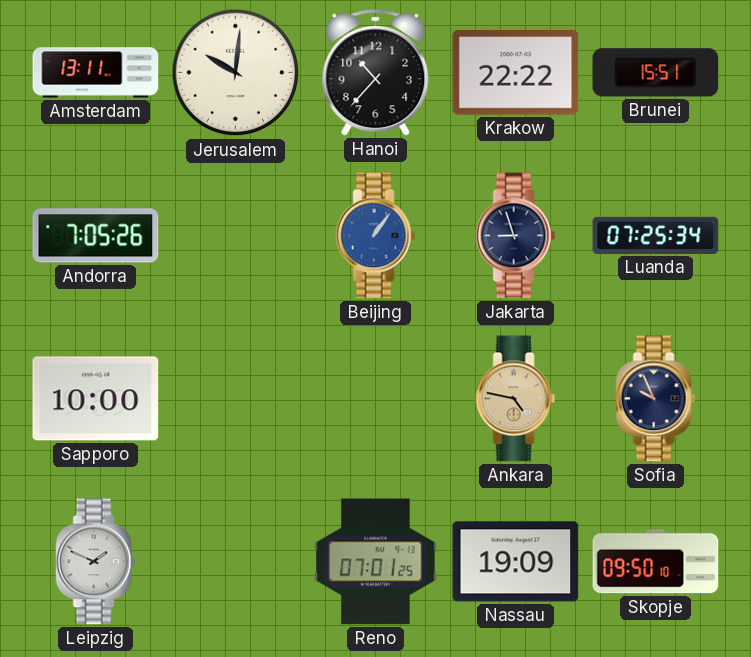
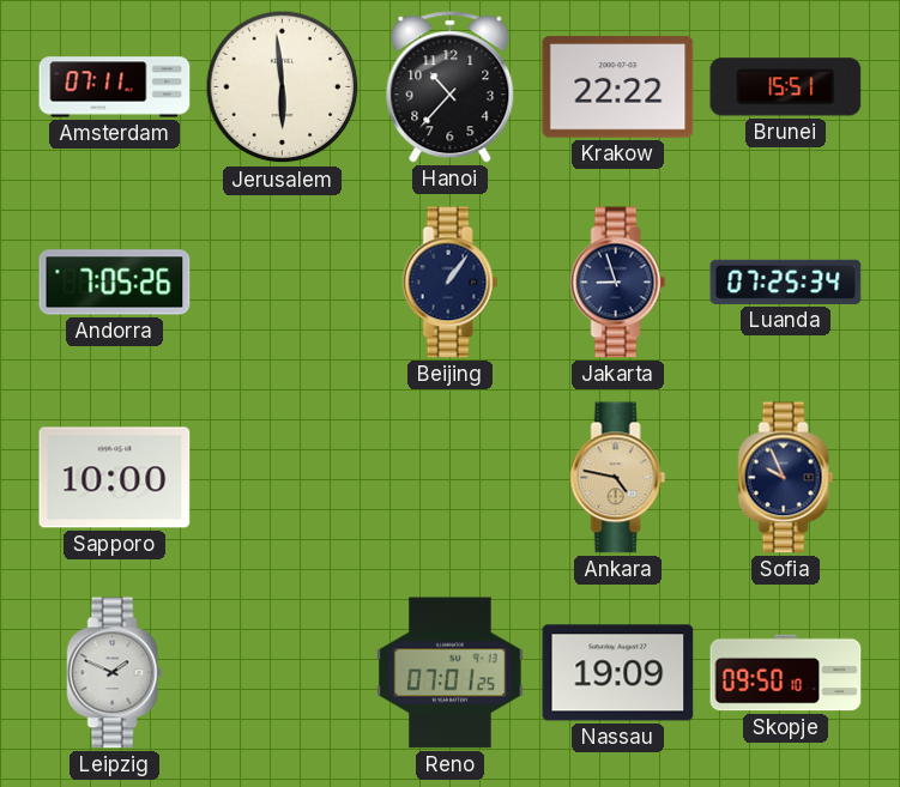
Amsterdam: 13:11 -> 07:11
Jerusalem: 10:01 -> 5:59
Beijing dial: blue -> navy
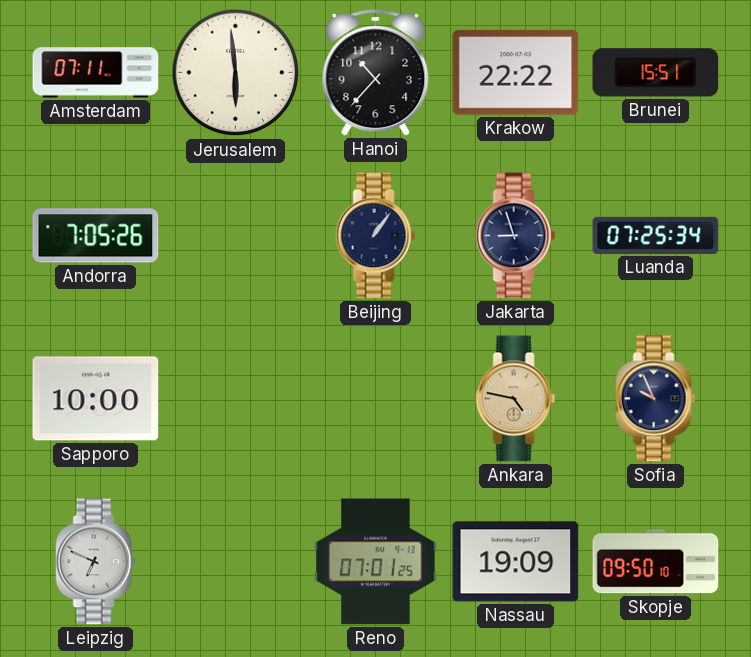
Leipzig: 1:49 -> 6:49
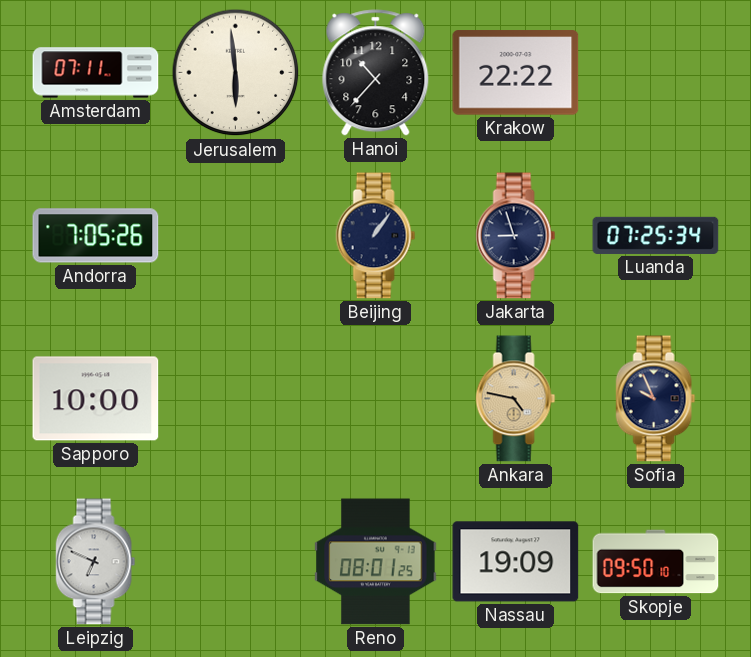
Brunei: 15:51 -> none
Reno: 07:01 -> 08:01
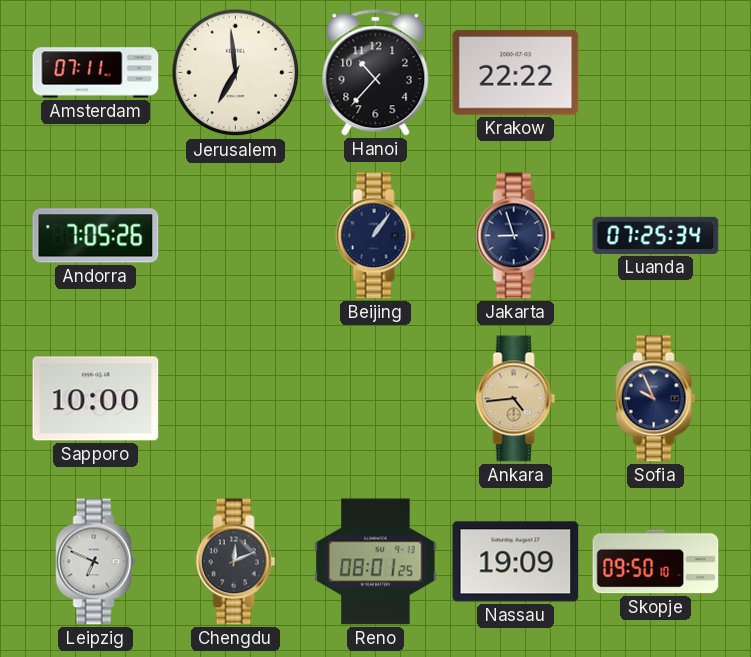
Jerusalem: 5:59 -> 6:59
Ankara: 4:47 -> 4:44
Chengdu: none -> 12:11
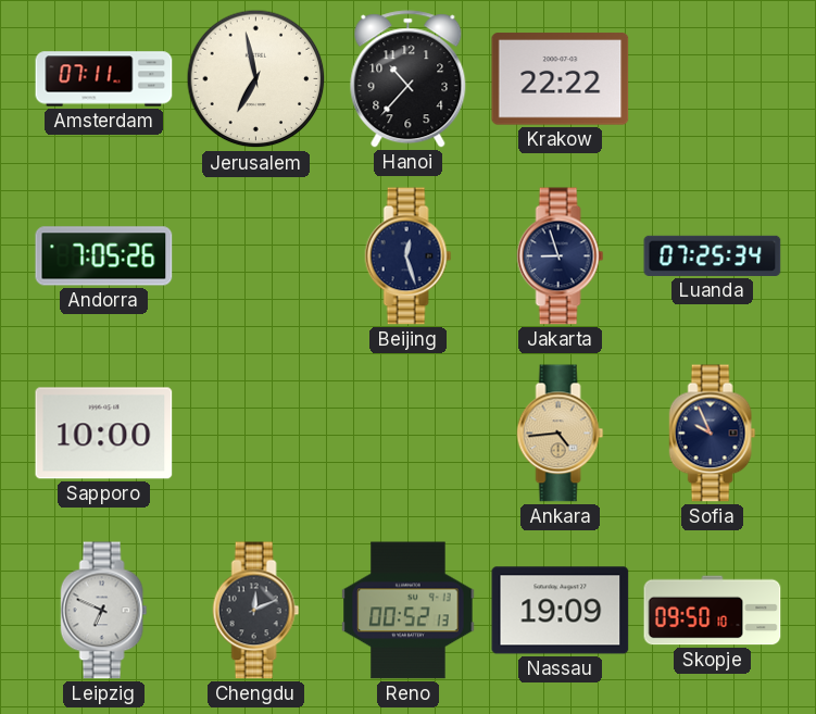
Jerusalem: 6:59 -> 6:58
Beijing: 1:06 -> 12:27
Reno: 08:01 -> 00:52
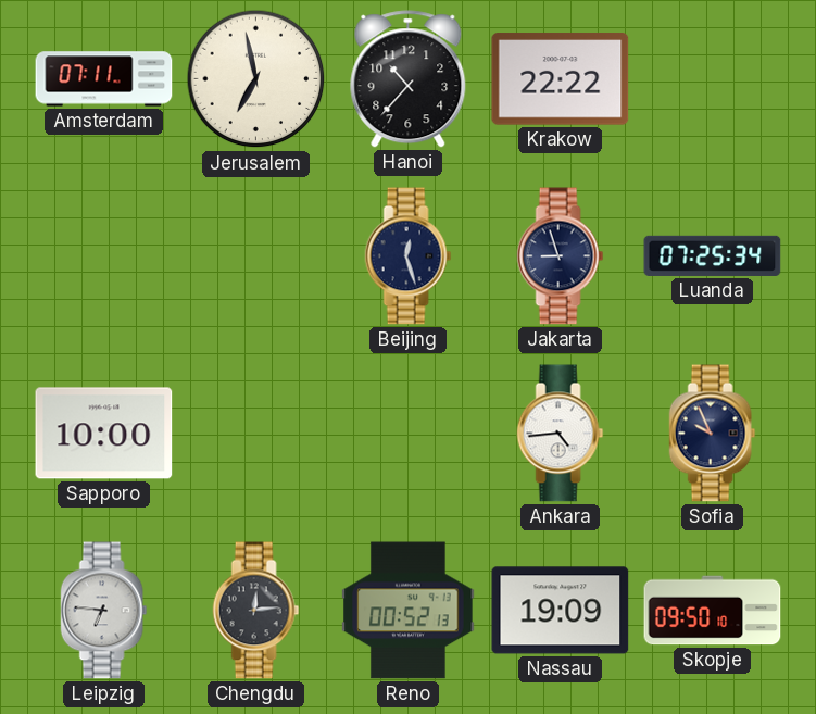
Andorra: 7:05 -> none
Ankara dial: champagne -> white
Leipzig: 6:49 -> 6:46
Chengdu: 12:11 -> 12:14
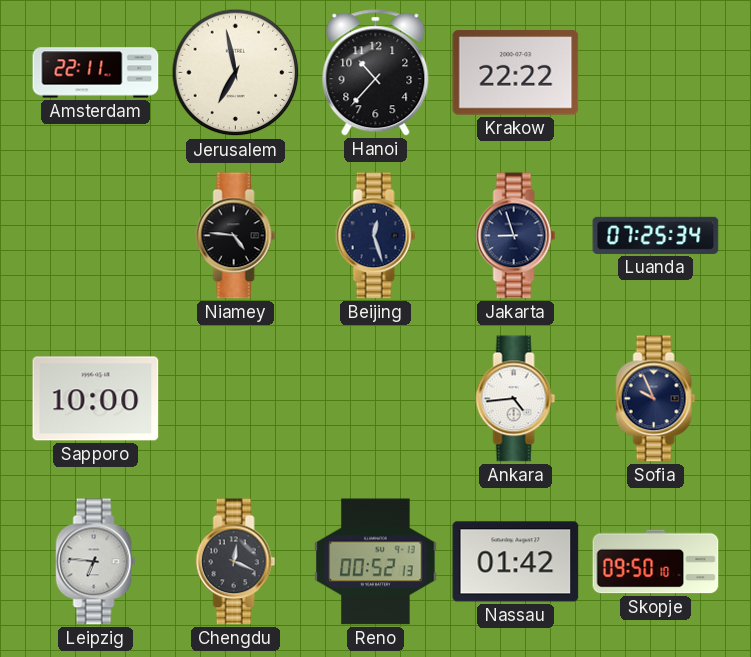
Amsterdam: 07:11 -> 22:11
Niamey: none -> 4:46
Chengdu: 12:14 -> 12:19
Nassau: 19:09 -> 01:42
